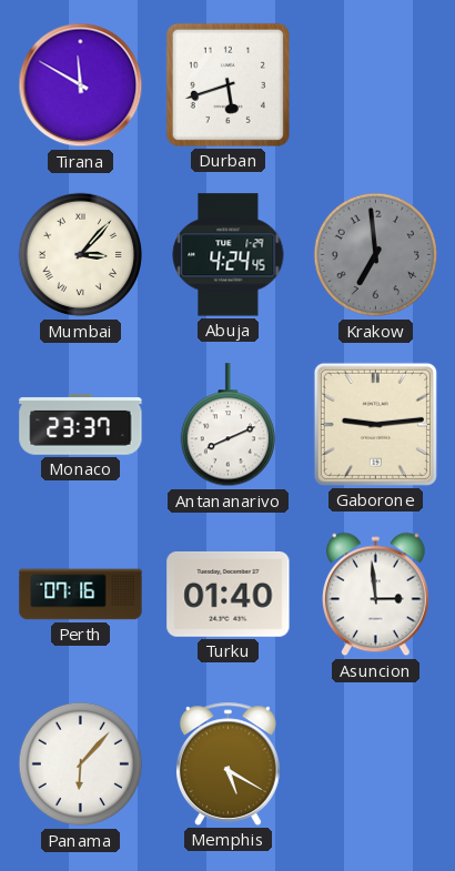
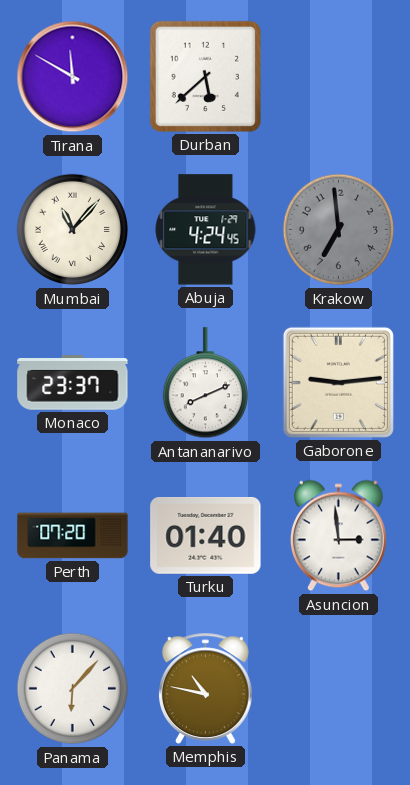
Durban: 5:42 -> 5:38
Mumbai: 3:07 -> 11:07
Perth: 07:16 -> 07:20
Memphis: 5:20 -> 10:47
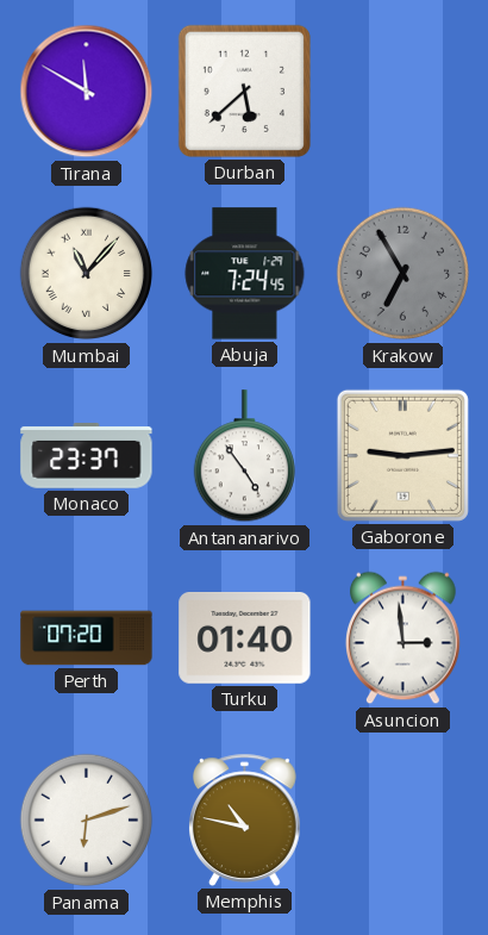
Abuja: 4:24 -> 7:24
Krakow: 6:59 -> 6:55
Antananarivo: 8:11 -> 4:54
Panama: 6:07 -> 6:12
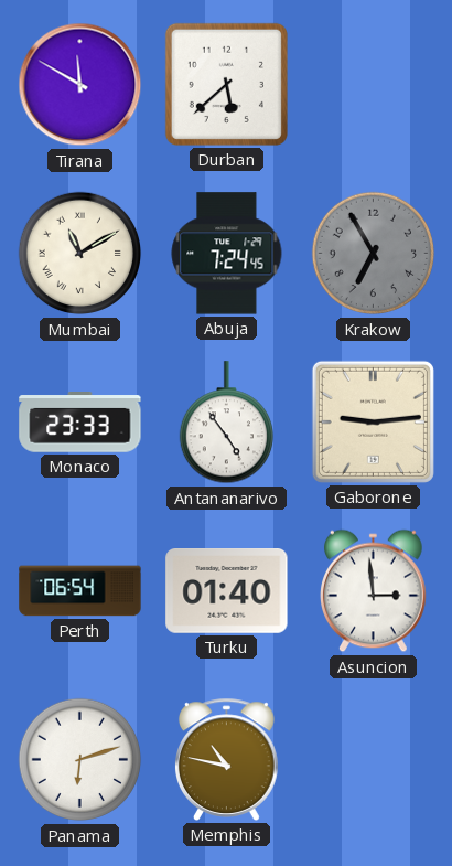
Mumbai: 11:07 -> 11:10
Monaco: 23:37 -> 23:33
Perth: 07:20 -> 06:54
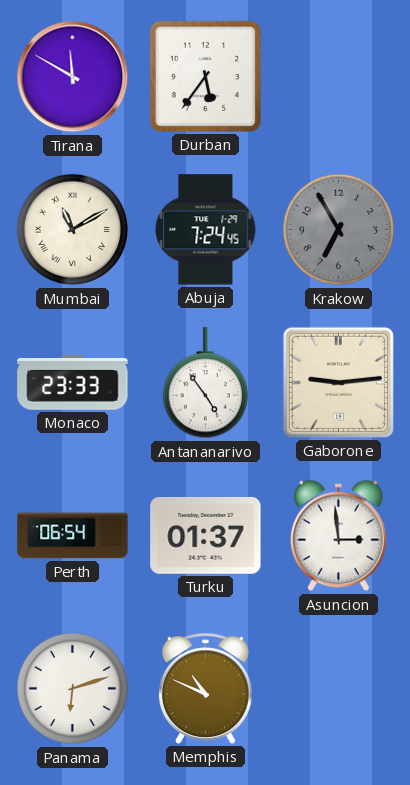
Durban: 5:38 -> 5:36
Turku: 01:40 -> 01:37
Memphis: 10:47 -> 10:49
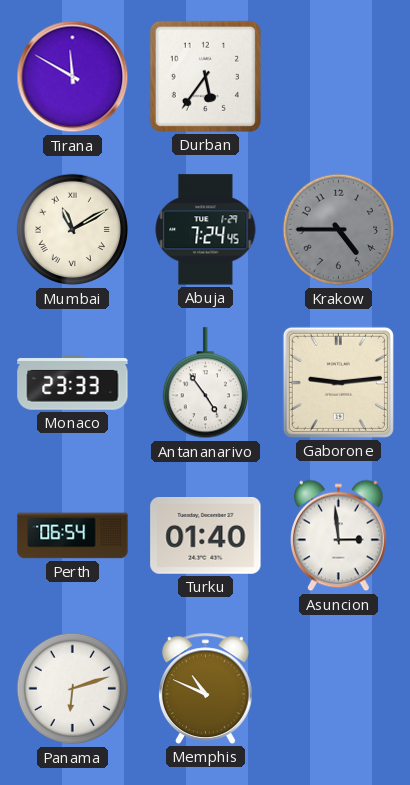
Krakow: 6:55 -> 4:45
Turku: 01:37 -> 01:40
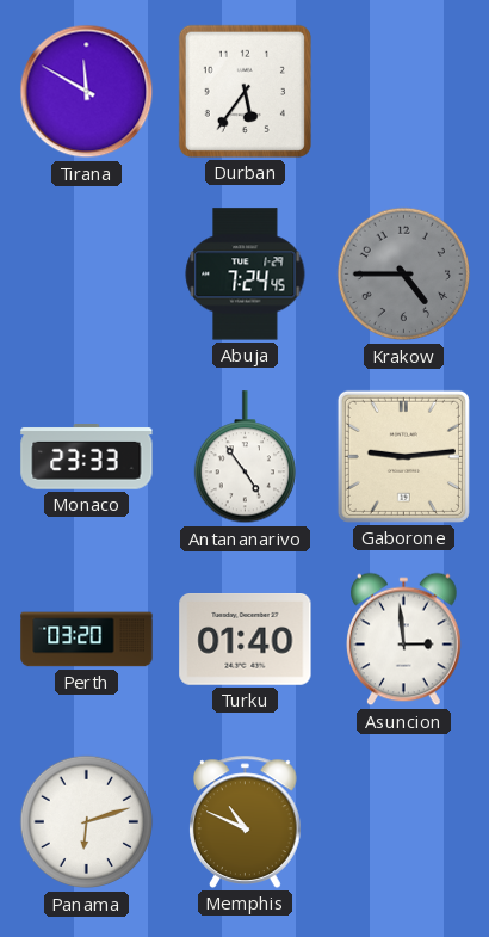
Mumbai: 11:10 -> none
Perth: 06:54 -> 03:20
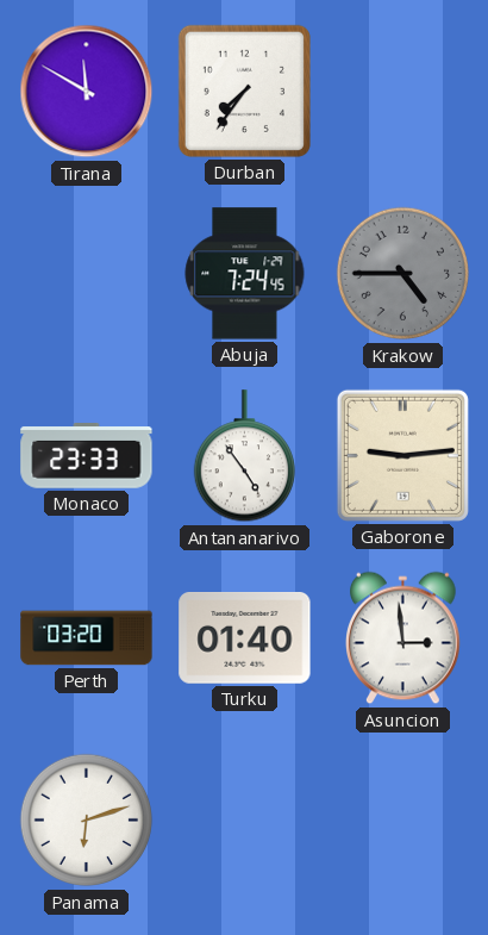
Durban: 5:36 -> 7:36
Memphis: 10:49 -> none
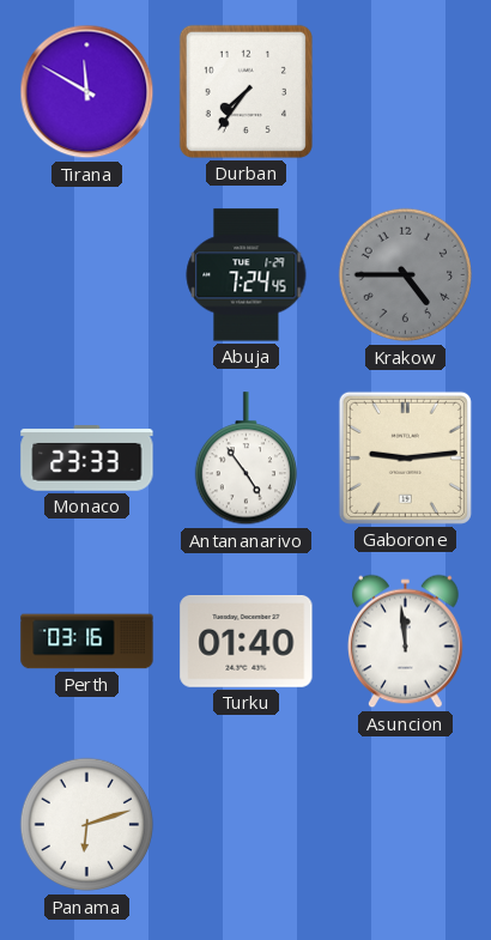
Perth: 03:20 -> 03:16
Asuncion: 2:59 -> 11:59
